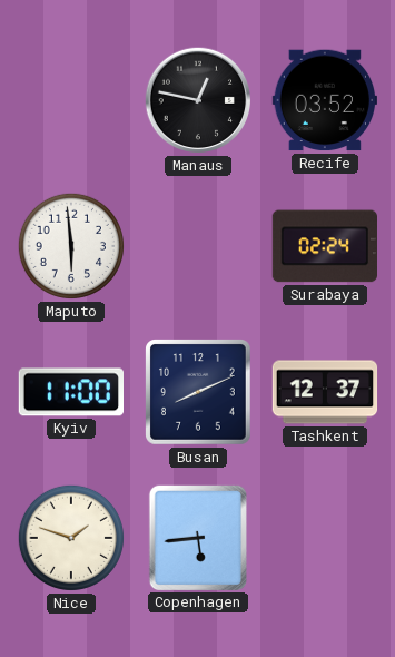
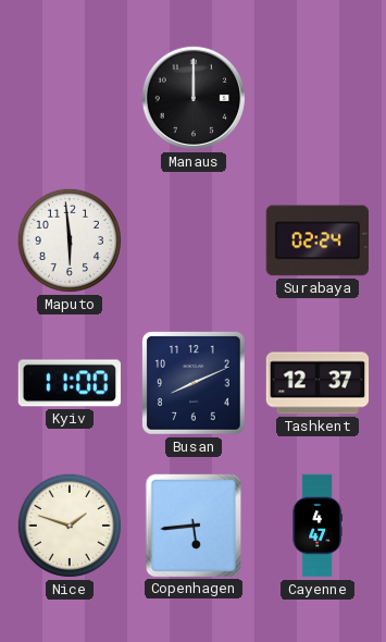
Manaus: 12:47 -> 12:00
Recife: 03:52 -> none
Cayenne: none -> 4:47
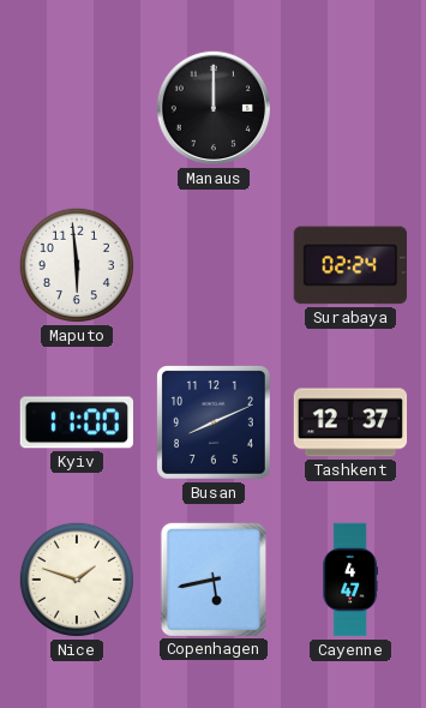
Copenhagen: 5:44 -> 5:43
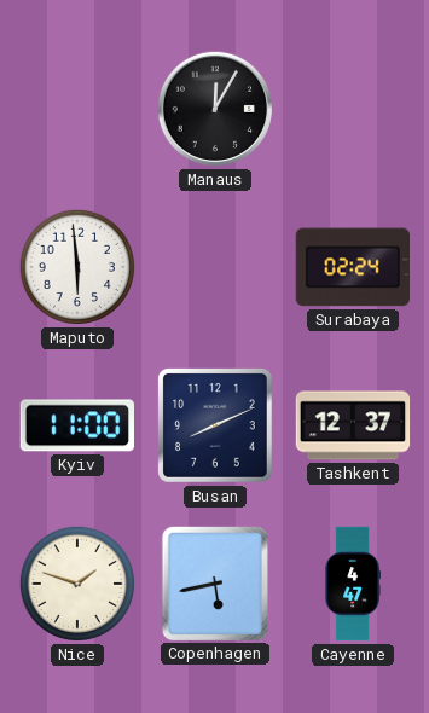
Manaus: 12:00 -> 12:05
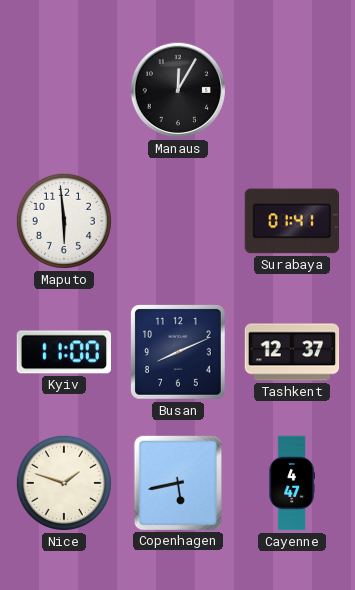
Surabaya: 02:24 -> 01:41
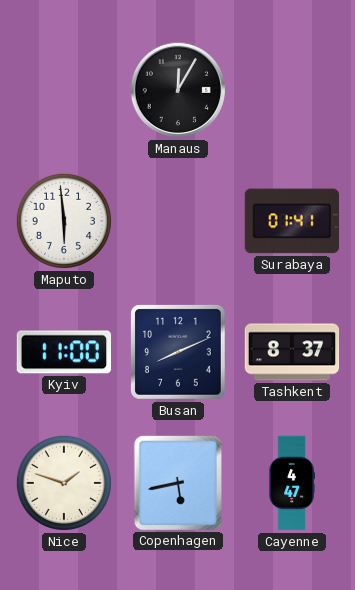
Tashkent: 12:37 -> 8:37
